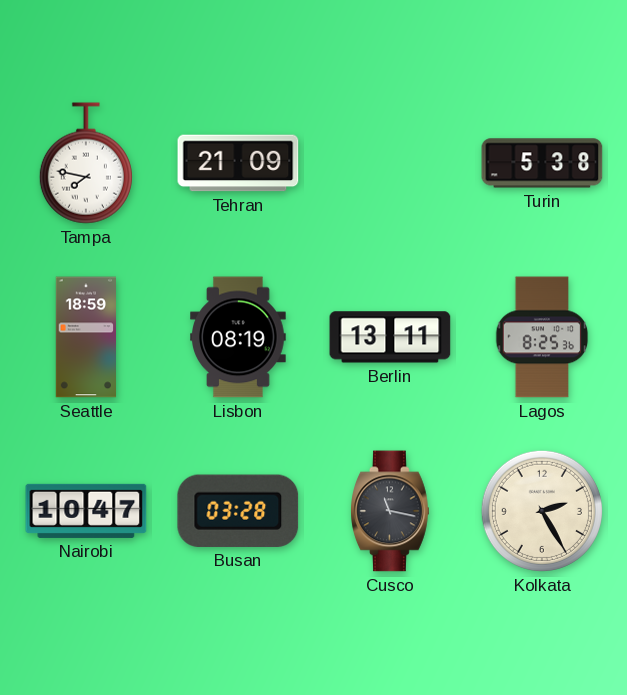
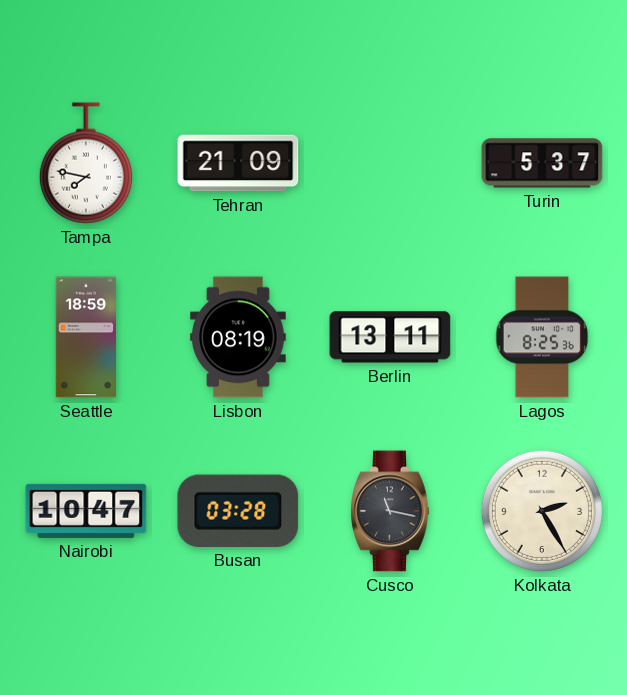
Turin: 5:38 -> 5:37
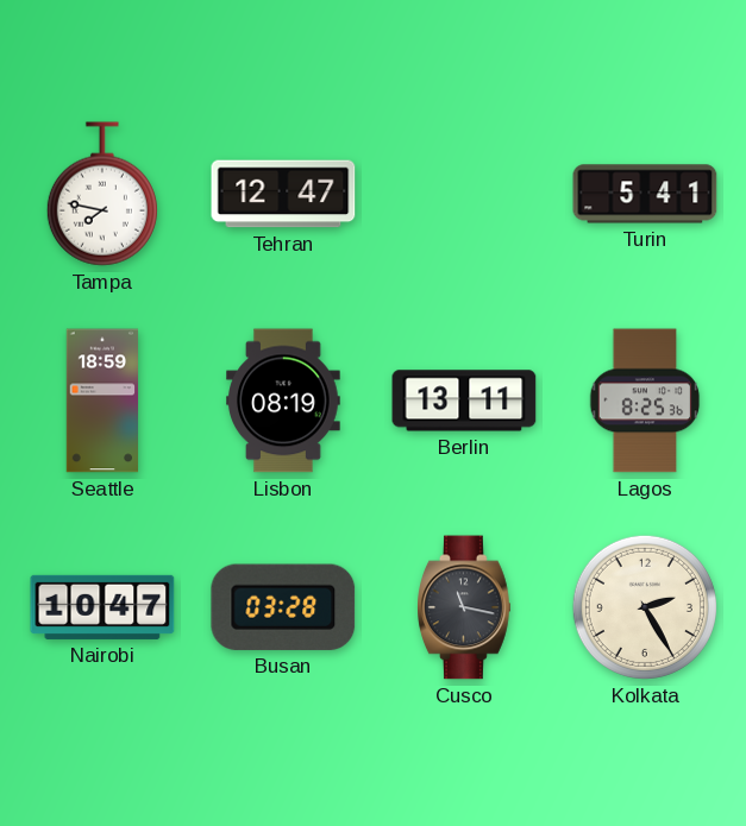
Tehran: 21:09 -> 12:47
Turin: 5:37 -> 5:41
